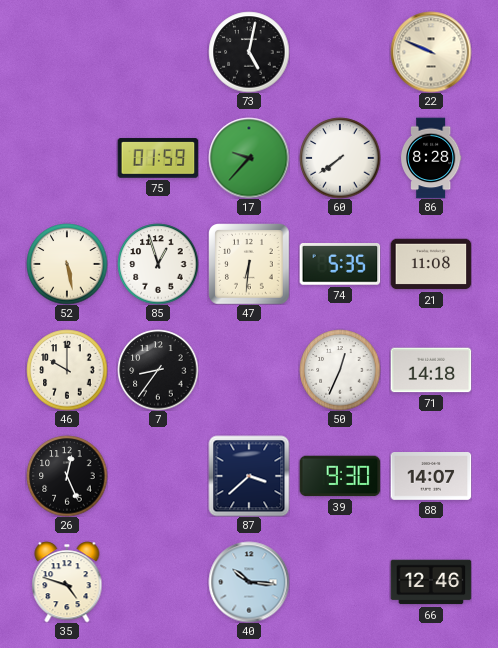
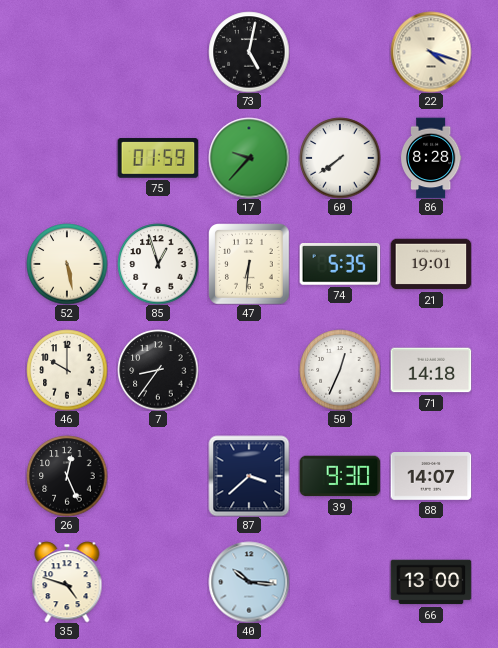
22: 9:49 -> 4:18
21: 11:08 -> 19:01
66: 12:46 -> 13:00
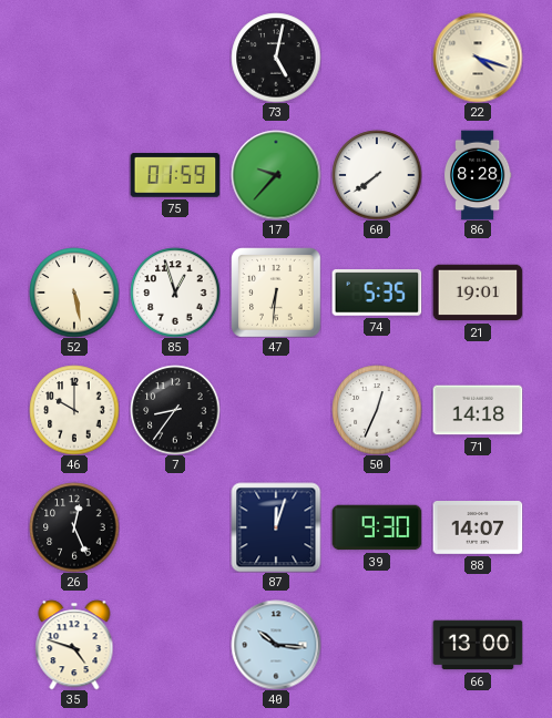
87: 3:38 -> 12:03
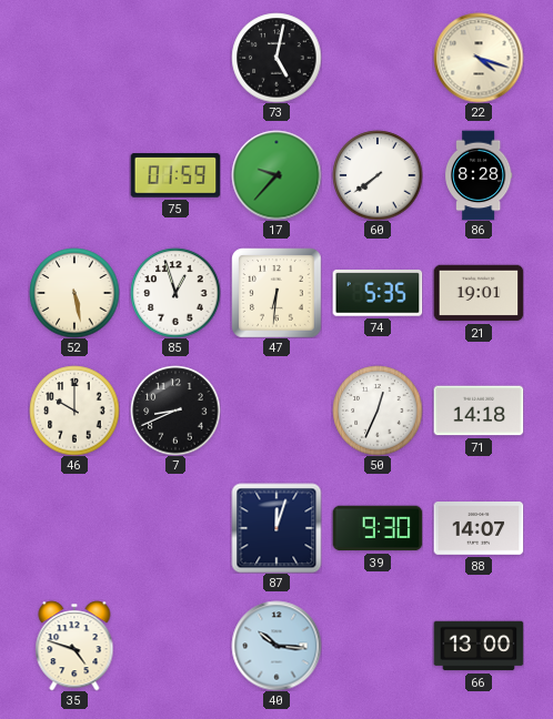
7: 8:36 -> 8:41
26: 12:26 -> none
